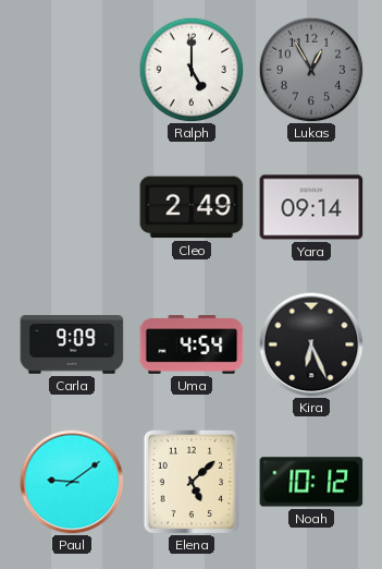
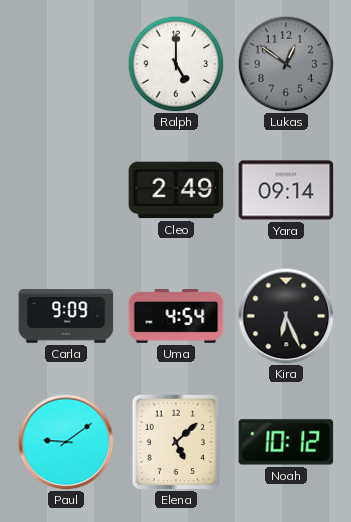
Lukas: 12:55 -> 12:51
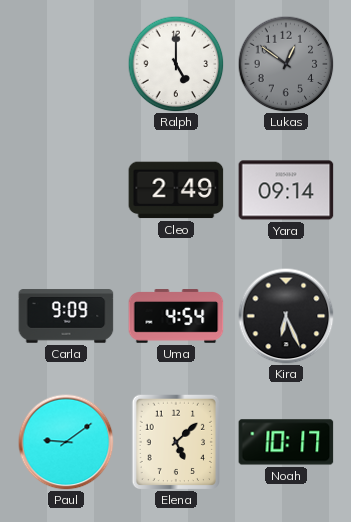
Noah: 10:12 -> 10:17
